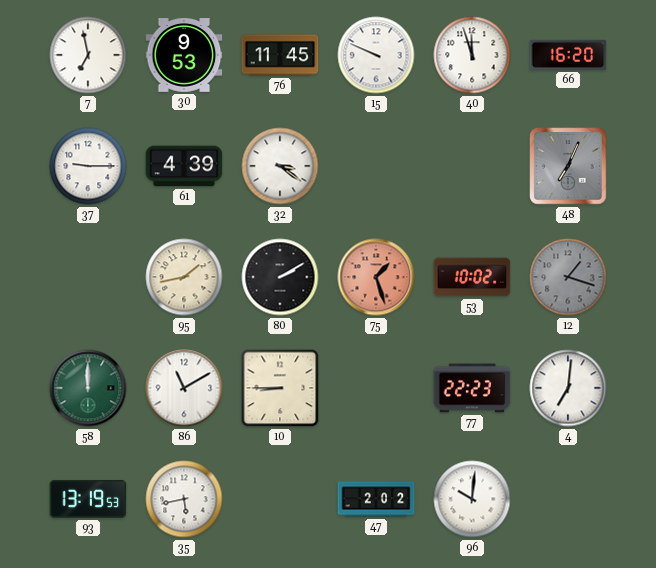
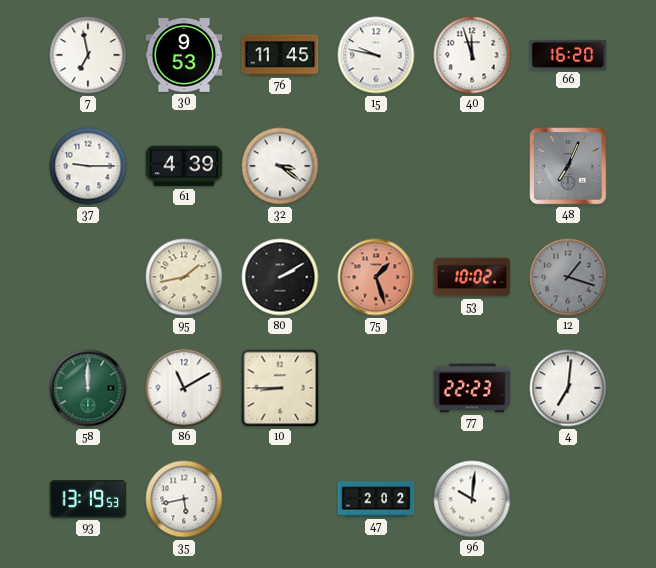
15: 9:49 -> 9:47
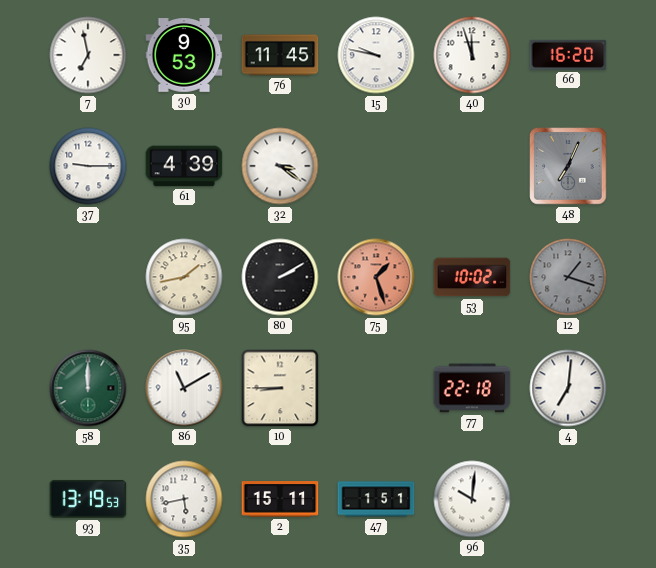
77: 22:23 -> 22:18
2: none -> 15:11
47: 2:02 -> 1:51
